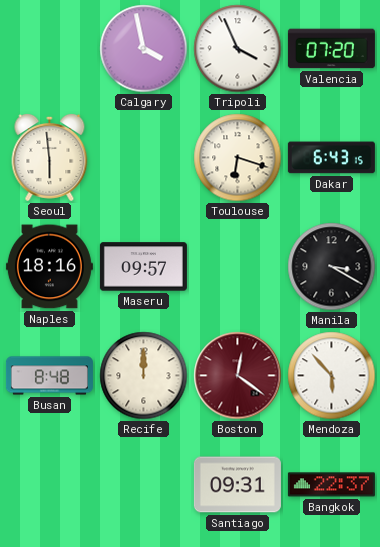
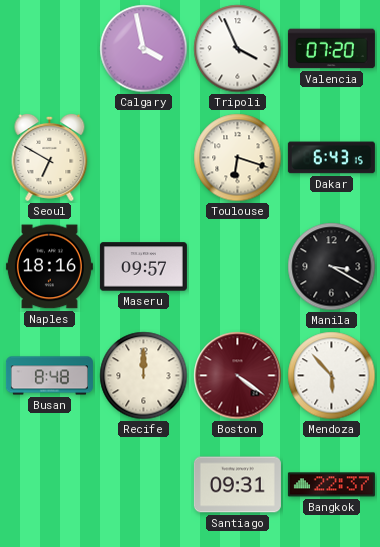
Seoul: 5:59 -> 6:50
Boston: 12:21 -> 4:21
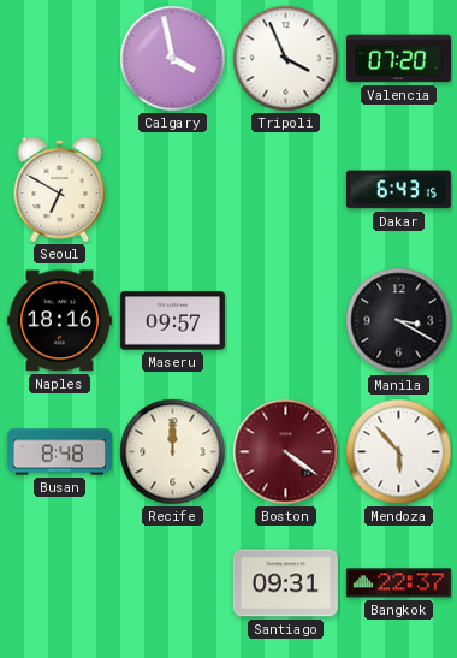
Toulouse: 6:18 -> none
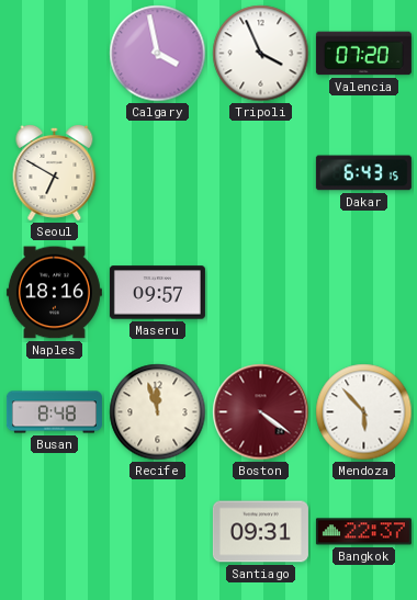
Manila: 3:20 -> none
Recife: 12:00 -> 11:57
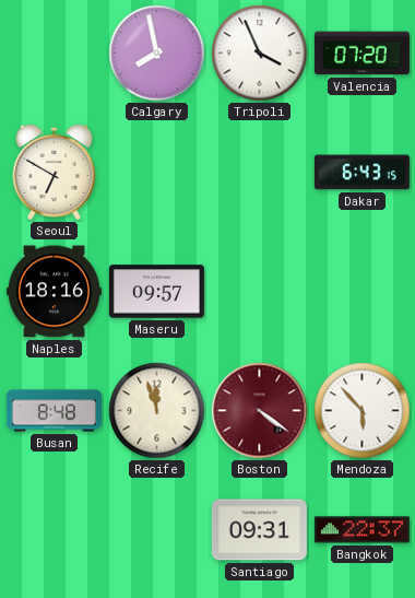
Calgary: 3:58 -> 7:58
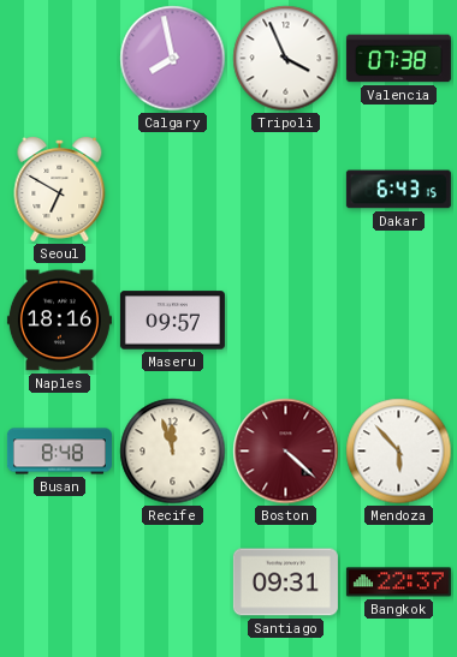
Valencia: 07:20 -> 07:38
Boston: 4:21 -> 4:22
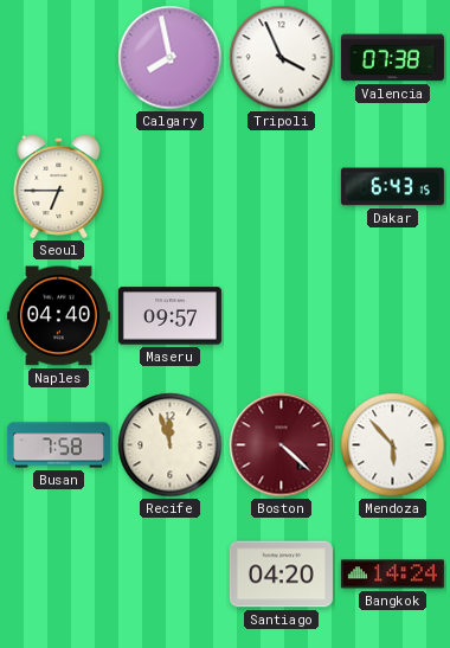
Seoul: 6:50 -> 6:45
Naples: 18:16 -> 04:40
Busan: 8:48 -> 7:58
Santiago: 09:31 -> 04:20
Bangkok: 22:37 -> 14:24
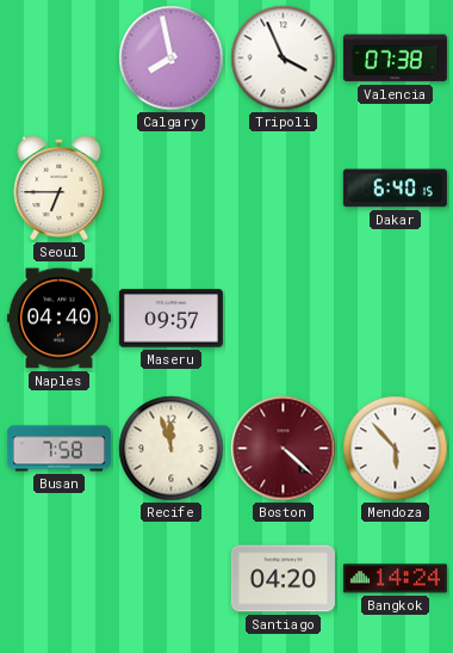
Dakar: 6:43 -> 6:40
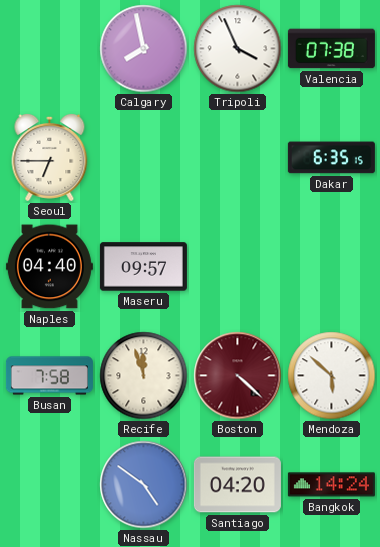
Dakar: 6:40 -> 6:35
Mendoza: 5:53 -> 5:52
Nassau: none -> 4:51
